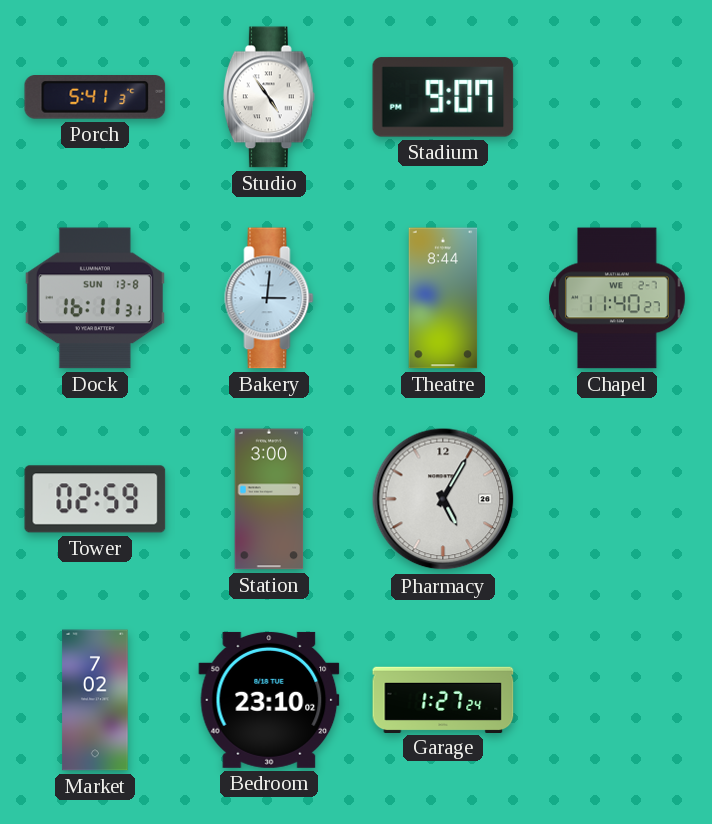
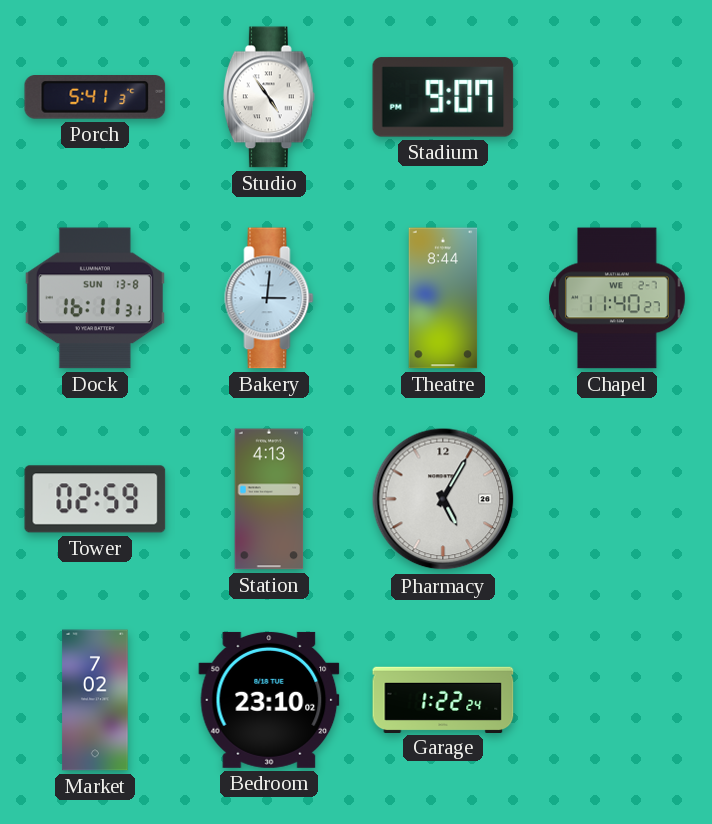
Station: 3:00 -> 4:13
Garage: 1:27 -> 1:22
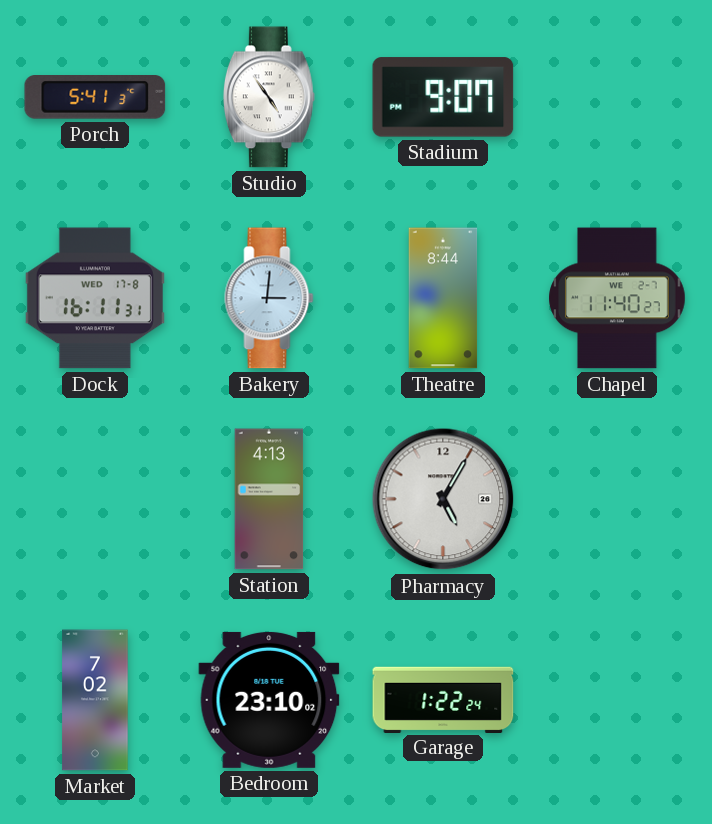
Dock date: SUN 13-8 -> WED 17-8
Tower: 02:59 -> none
